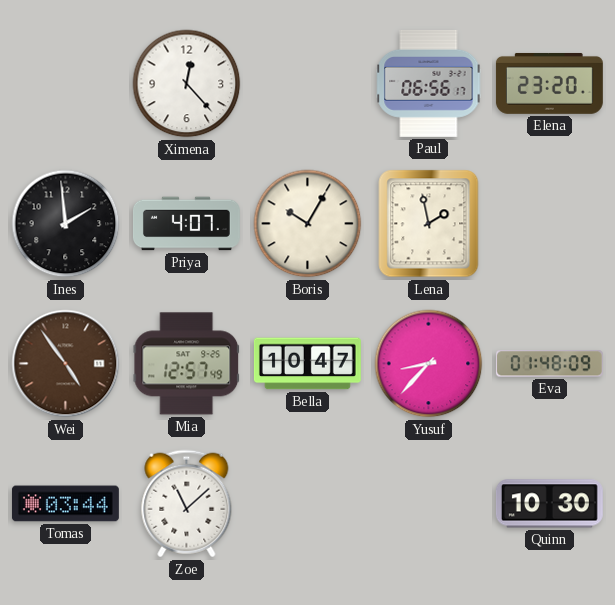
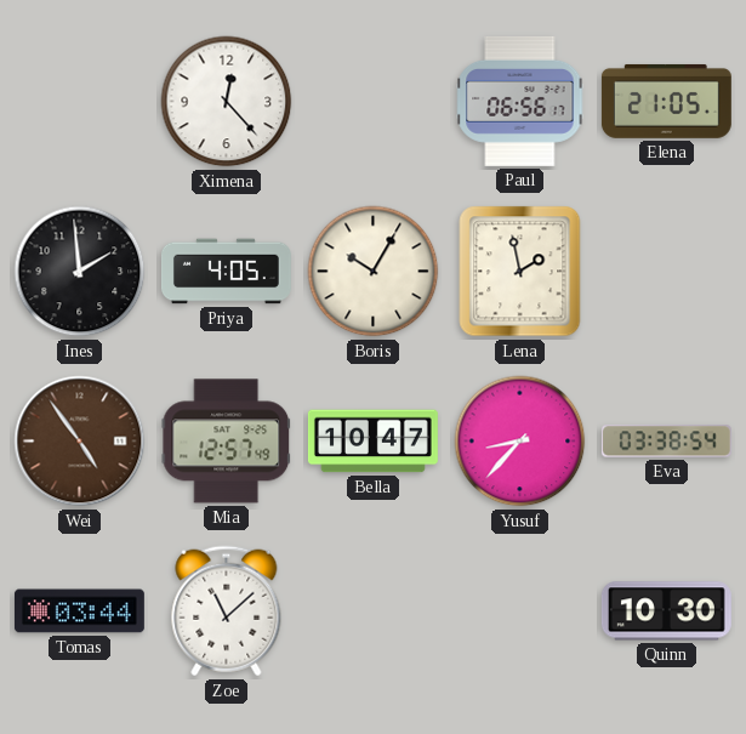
Elena: 23:20 -> 21:05
Priya: 4:07 -> 4:05
Eva: 01:48 -> 03:38
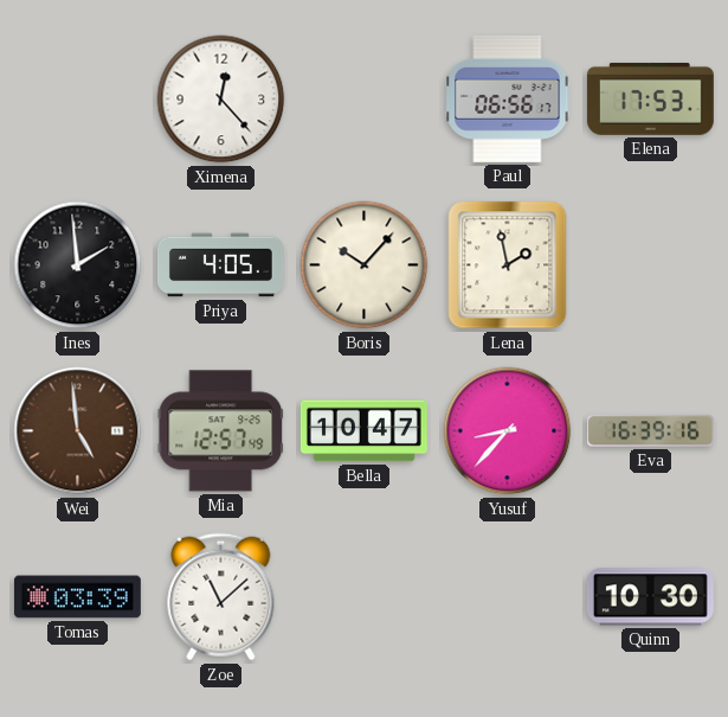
Elena: 21:05 -> 17:53
Boris: 10:05 -> 10:07
Wei: 4:54 -> 4:59
Eva: 03:38 -> 16:39
Tomas: 03:44 -> 03:39
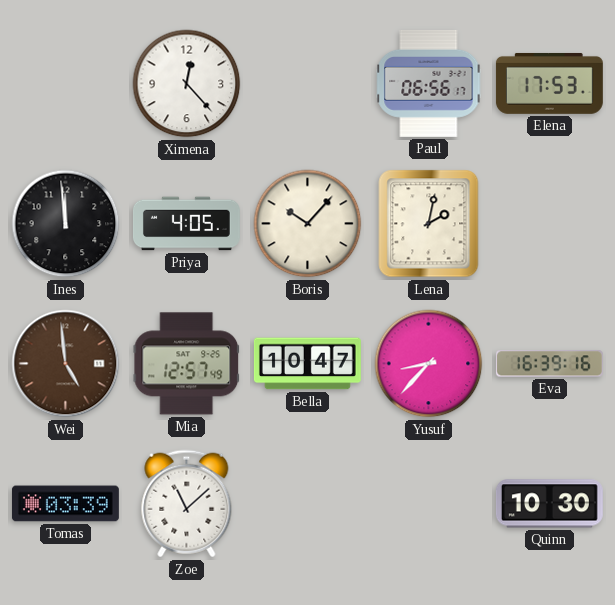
Ines: 1:59 -> 11:59
Lena: 1:58 -> 2:02
